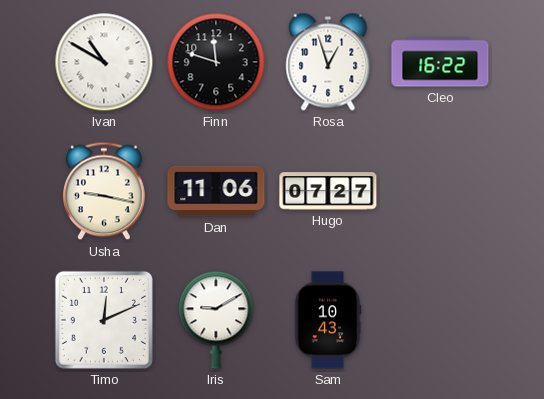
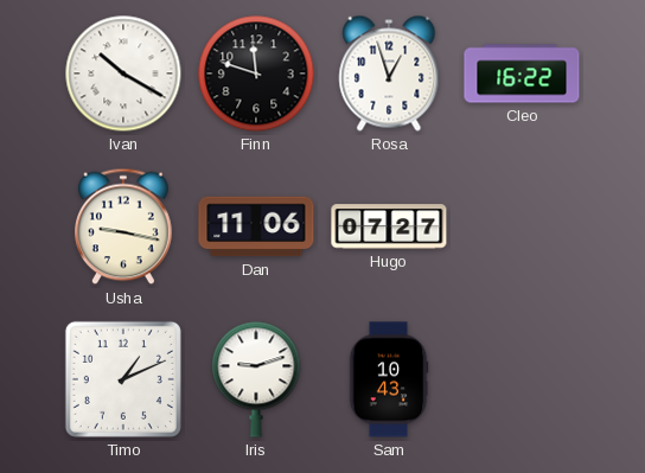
Ivan: 10:50 -> 10:20
Timo: 12:11 -> 1:11
Iris: 9:10 -> 9:12
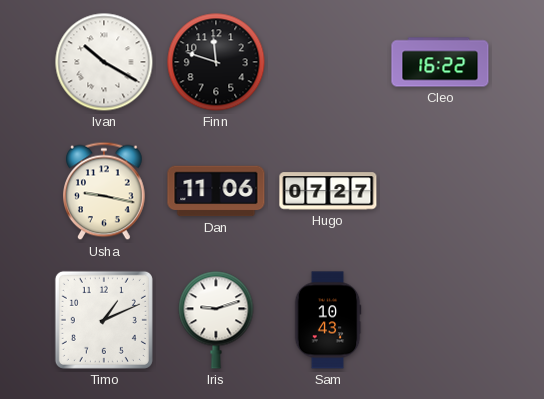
Rosa: 12:57 -> none
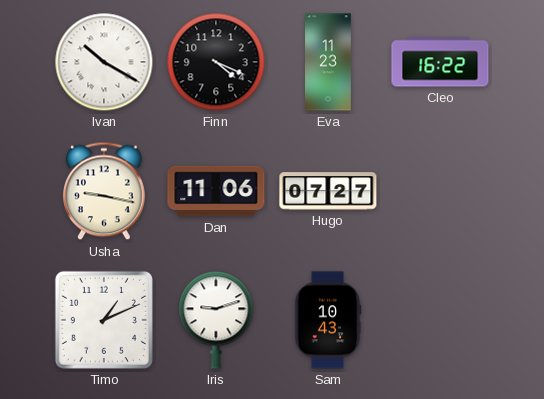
Finn: 11:48 -> 4:19
Eva: none -> 11:23
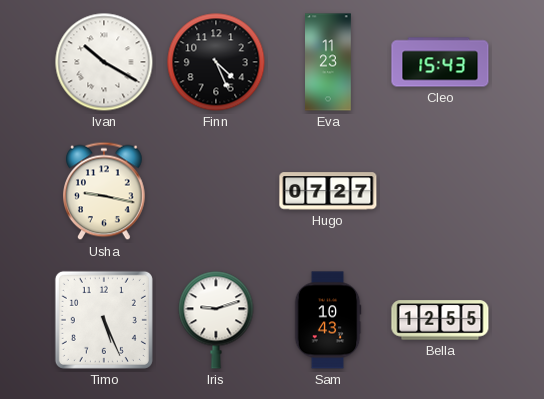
Finn: 4:19 -> 4:26
Cleo: 16:22 -> 15:43
Dan: 11:06 -> none
Timo: 1:11 -> 5:26
Bella: none -> 12:55
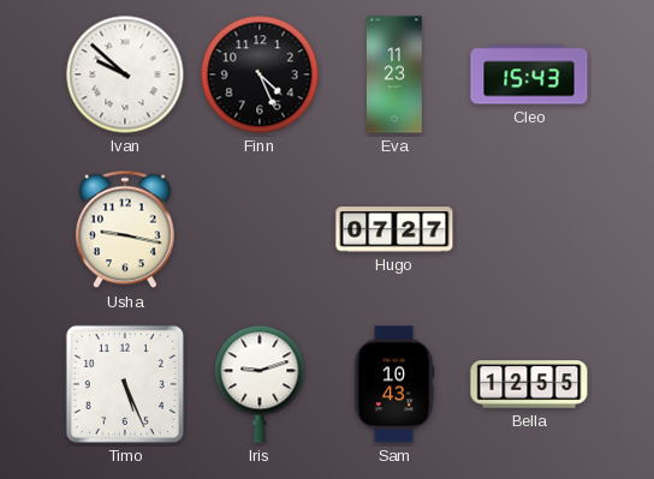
Ivan: 10:20 -> 9:52
